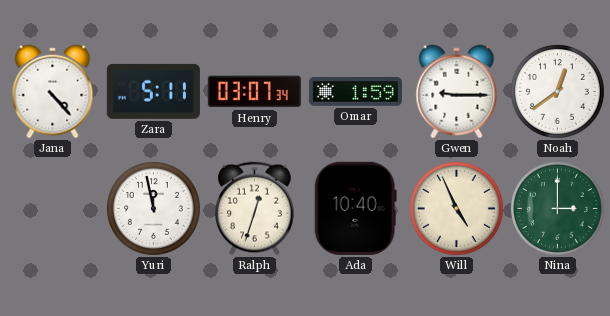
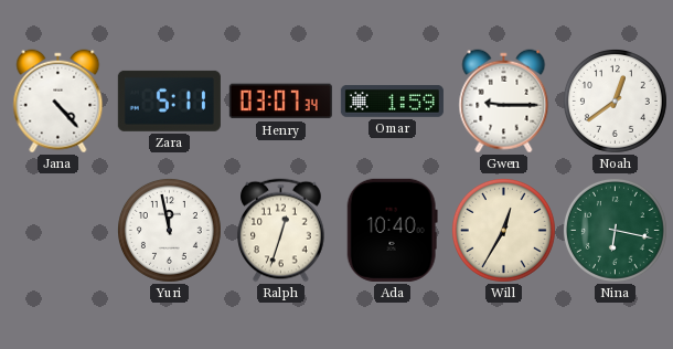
Will: 4:56 -> 12:35
Nina: 3:00 -> 6:17
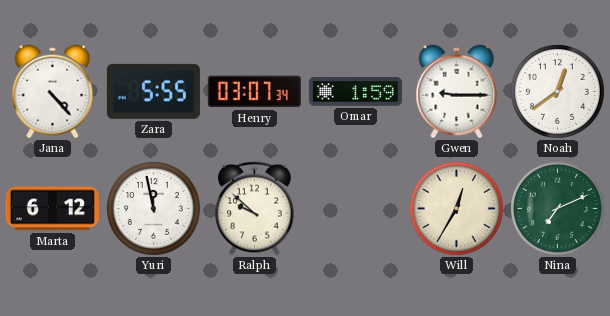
Zara: 5:11 -> 5:55
Marta: none -> 6:12
Ralph: 12:33 -> 9:52
Ada: 10:40 -> none
Nina: 6:17 -> 7:11
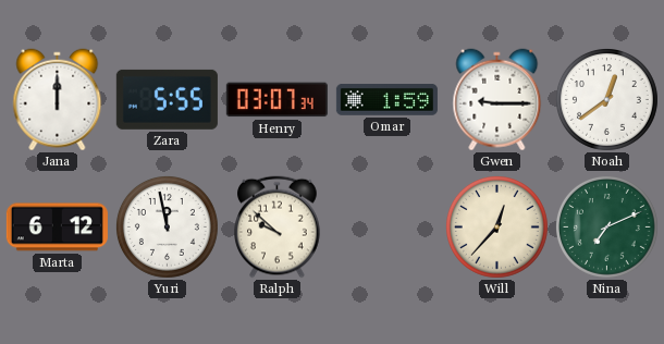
Jana: 4:23 -> 12:00
Will: 12:35 -> 12:37
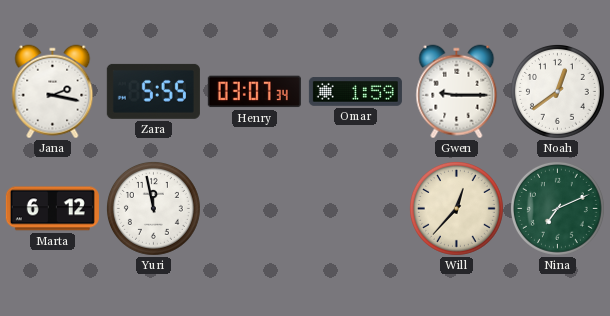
Jana: 12:00 -> 2:17
Ralph: 9:52 -> none
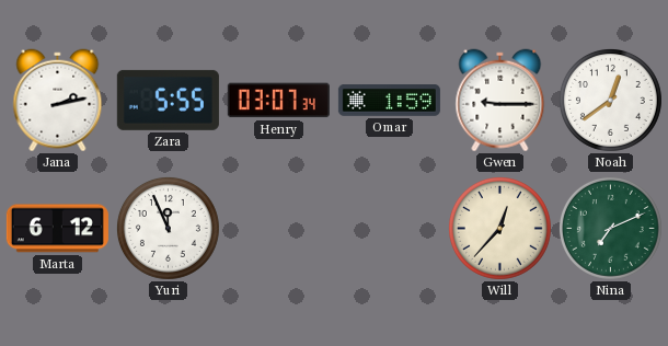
Jana: 2:17 -> 2:13
Yuri: 11:58 -> 11:56
